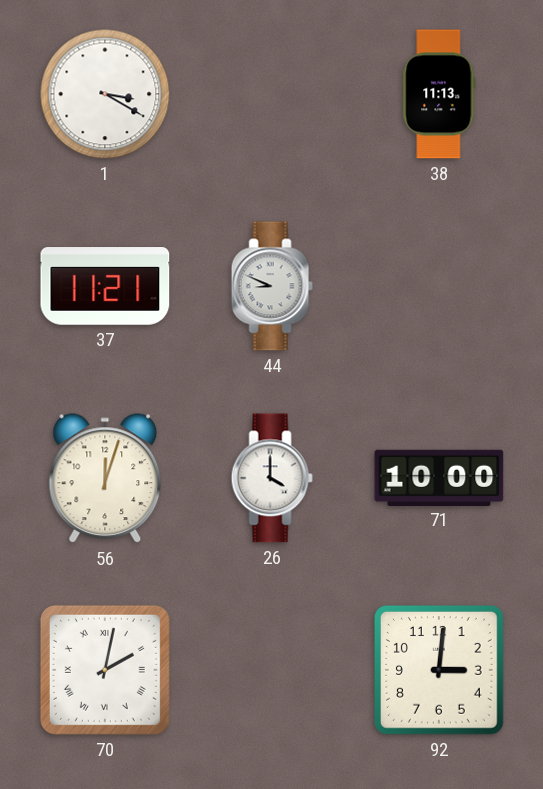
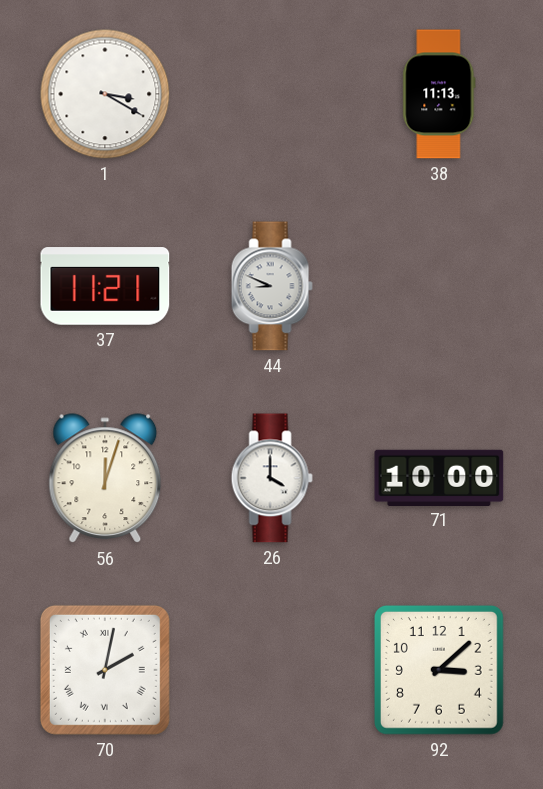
92: 3:01 -> 3:08
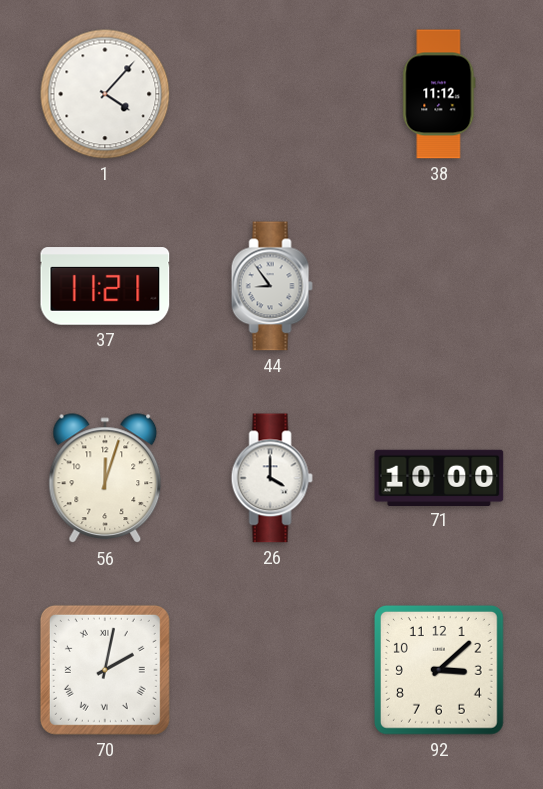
1: 3:20 -> 4:07
38: 11:13 -> 11:12
44: 8:49 -> 8:54
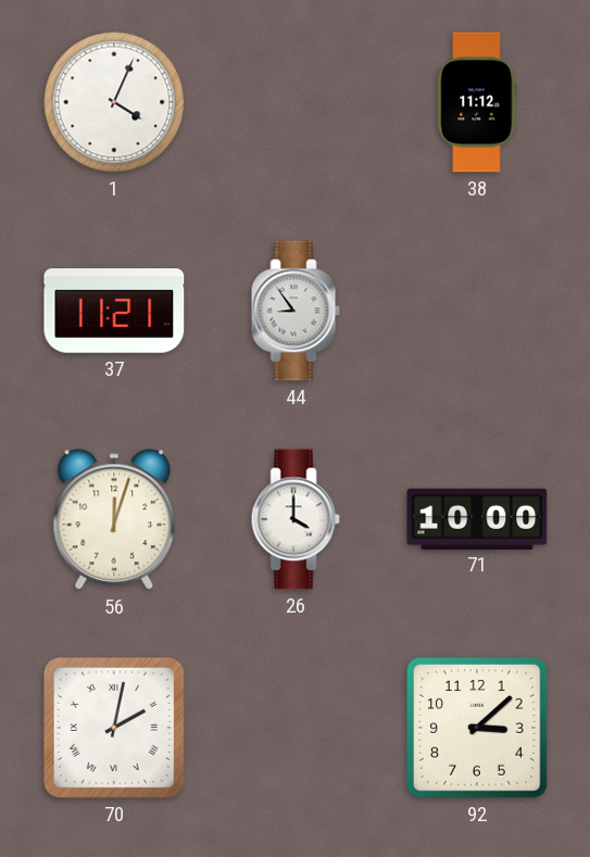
1: 4:07 -> 4:04
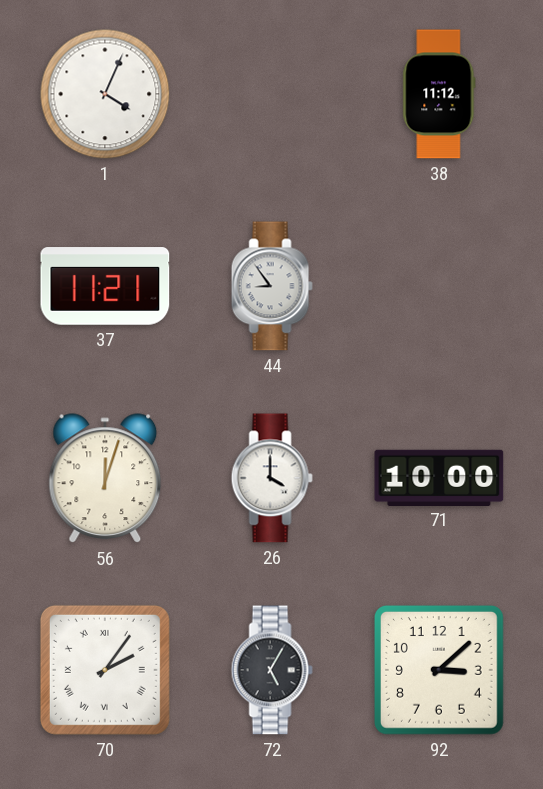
70: 2:02 -> 2:06
72: none -> 5:05
